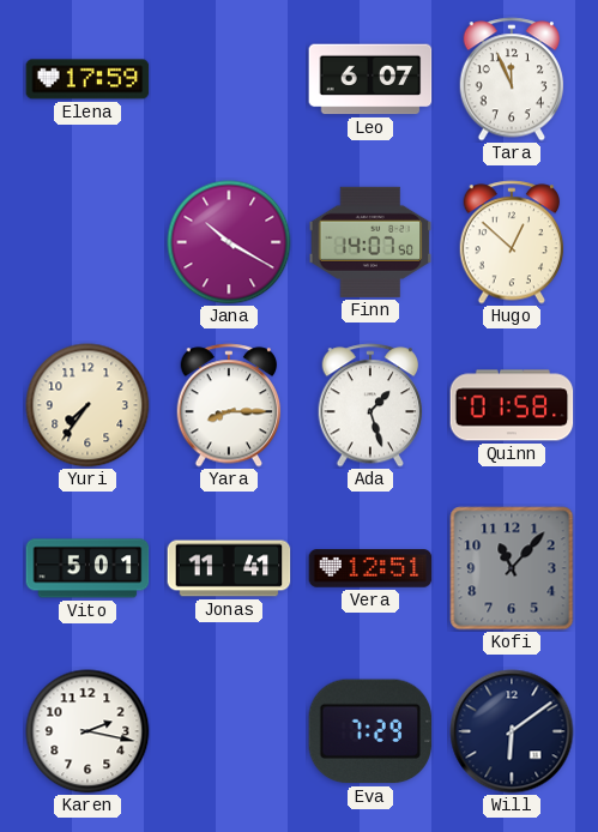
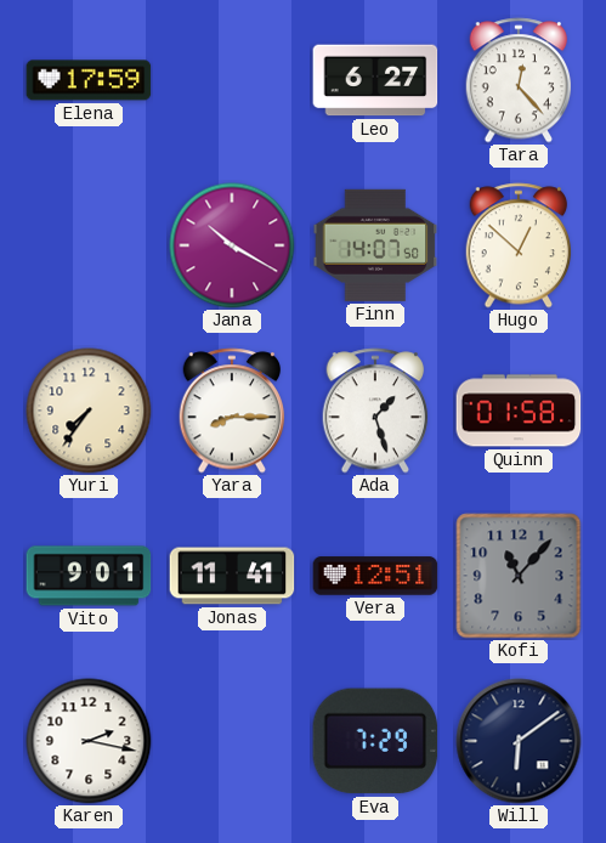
Leo: 6:07 -> 6:27
Tara: 11:56 -> 12:23
Vito: 5:01 -> 9:01
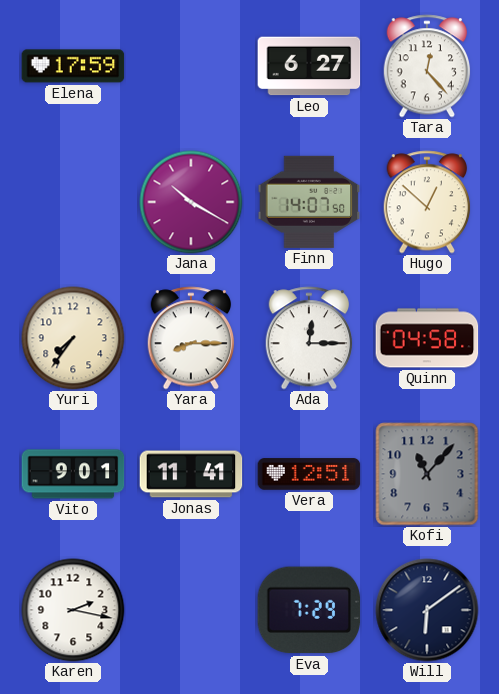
Ada: 1:27 -> 12:15
Quinn: 01:58 -> 04:58
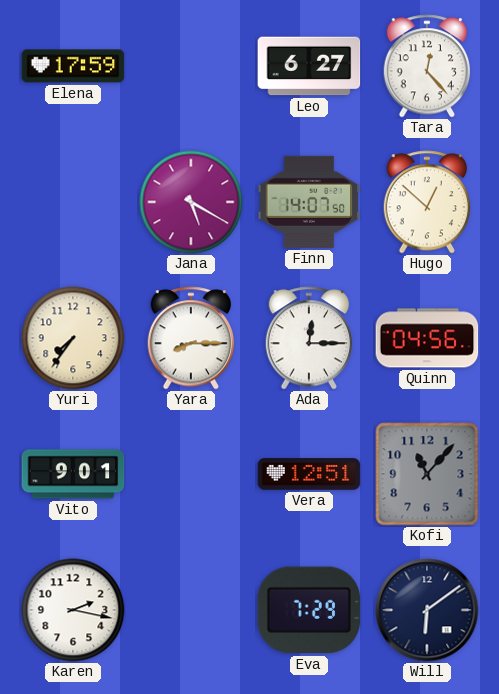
Jana: 10:20 -> 5:20
Quinn: 04:58 -> 04:56
Jonas: 11:41 -> none
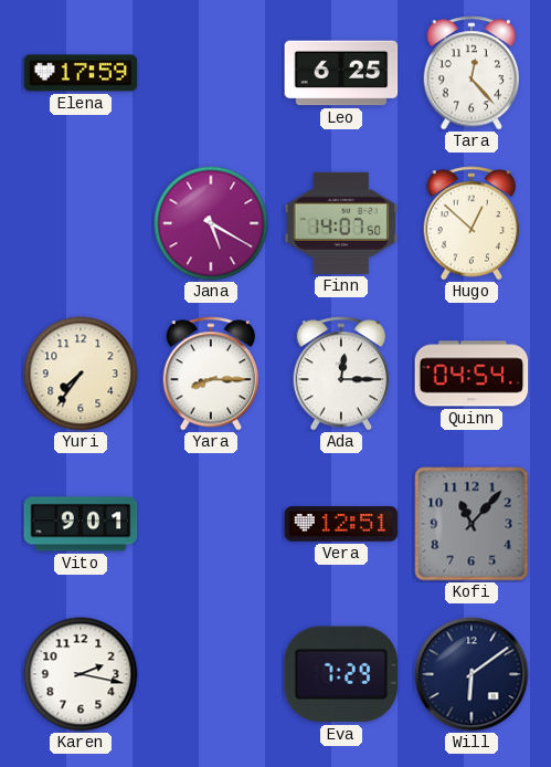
Leo: 6:27 -> 6:25
Quinn: 04:56 -> 04:54
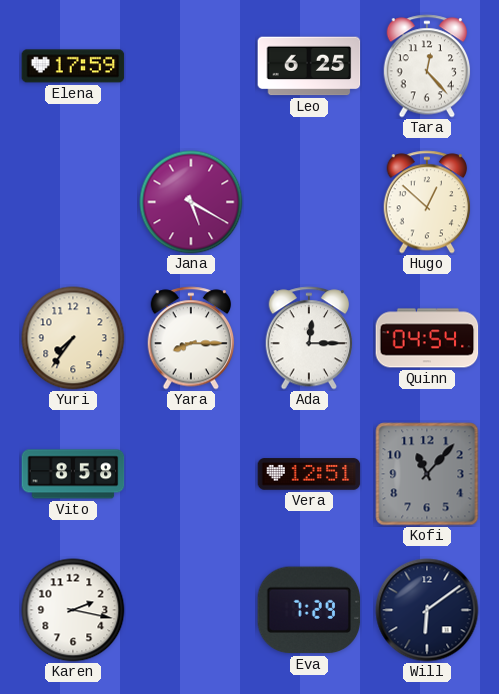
Finn: 14:07 -> none
Vito: 9:01 -> 8:58
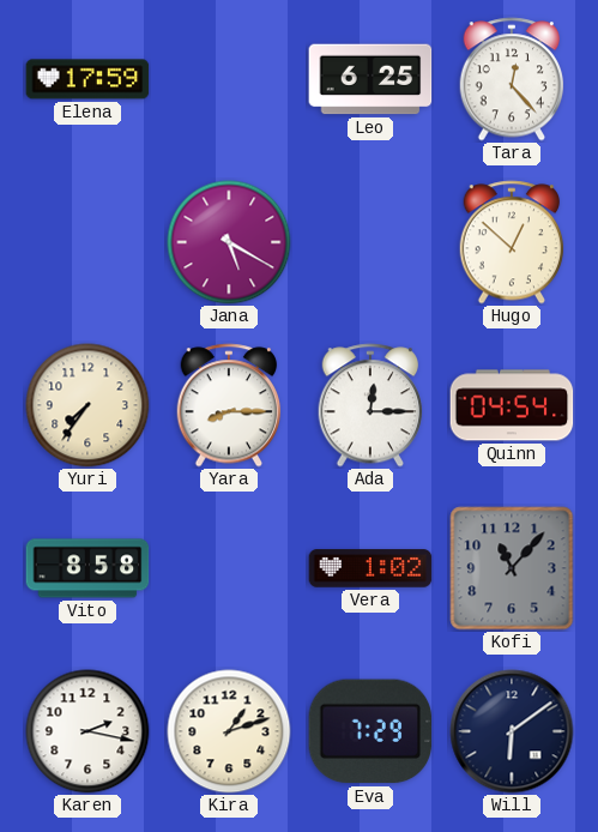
Vera: 12:51 -> 1:02
Kira: none -> 1:12
